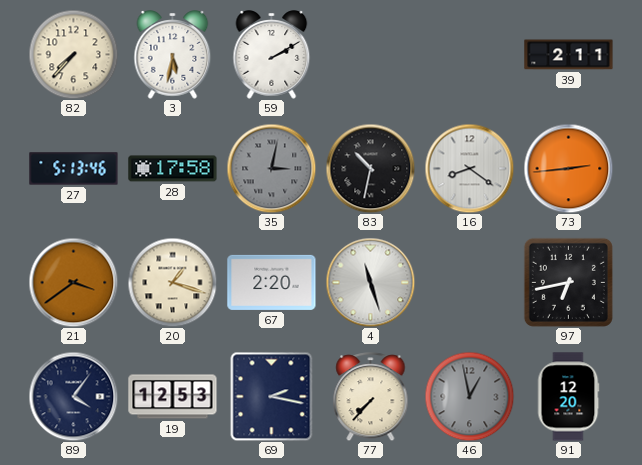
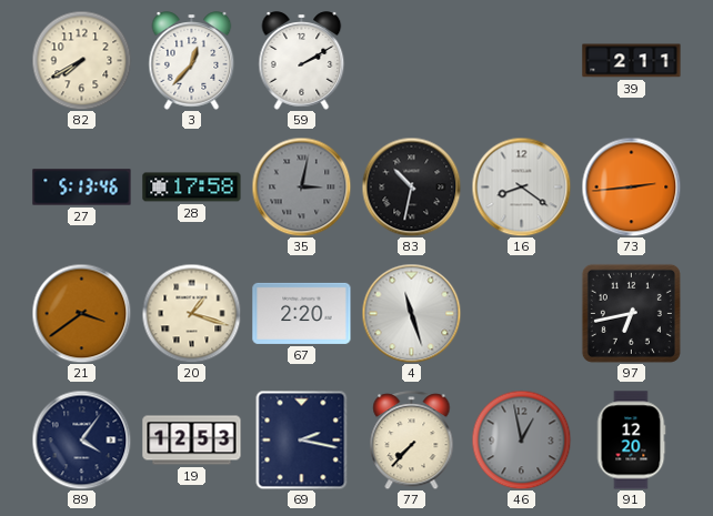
82: 7:37 -> 7:40
3: 5:32 -> 12:37
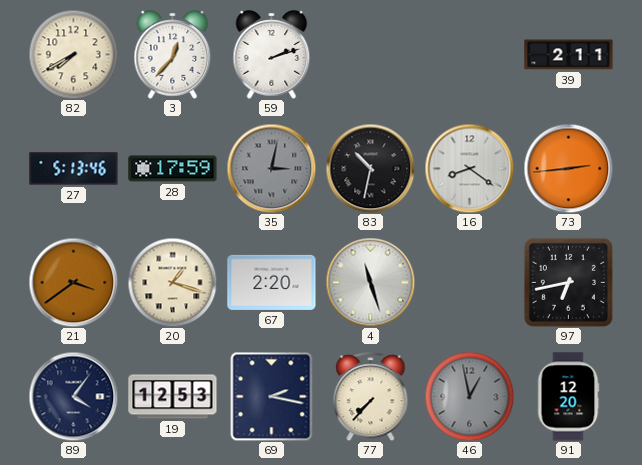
59: 2:10 -> 2:12
28: 17:58 -> 17:59
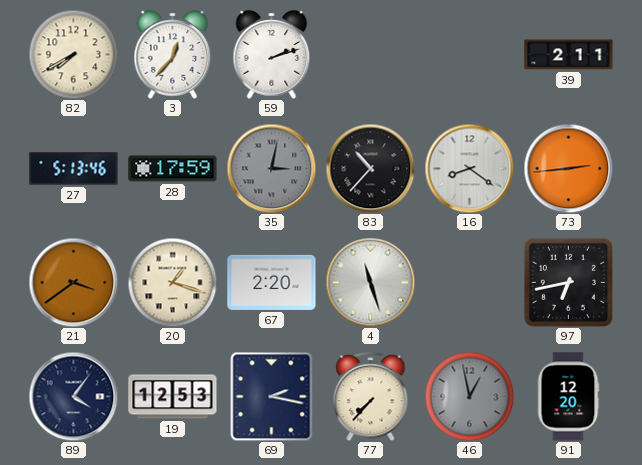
83: 10:32 -> 10:37
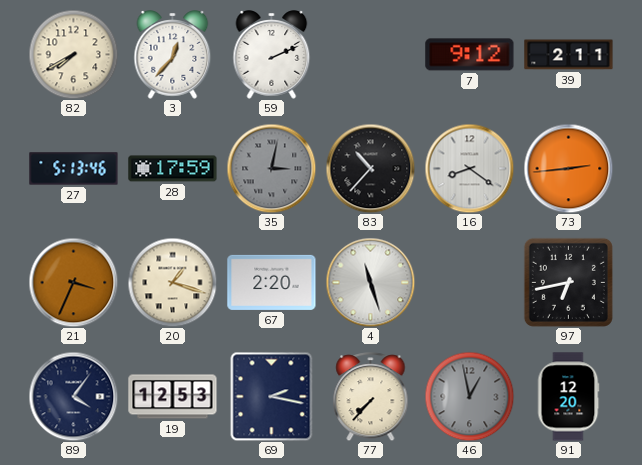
59: 2:12 -> 2:11
7: none -> 9:12
21: 3:39 -> 3:34
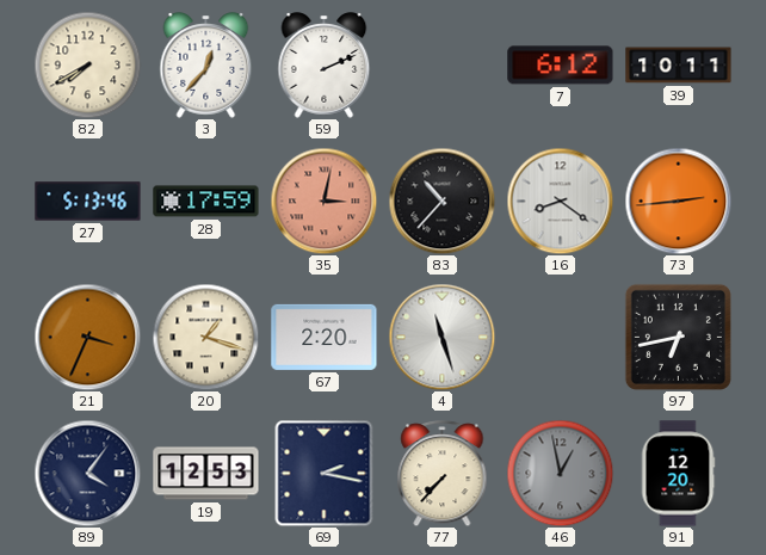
7: 9:12 -> 6:12
39: 2:11 -> 10:11
35 dial: grey -> salmon
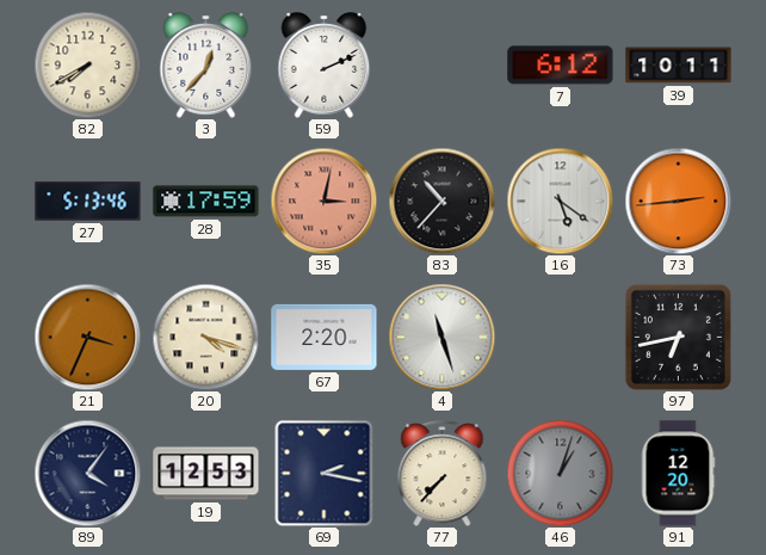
16: 8:21 -> 5:21
20: 1:18 -> 4:18
46: 12:58 -> 1:03
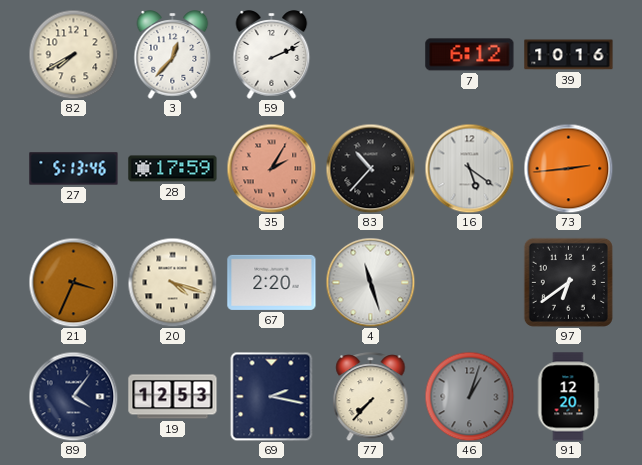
39: 10:11 -> 10:16
35: 3:02 -> 2:05
97: 6:43 -> 6:39
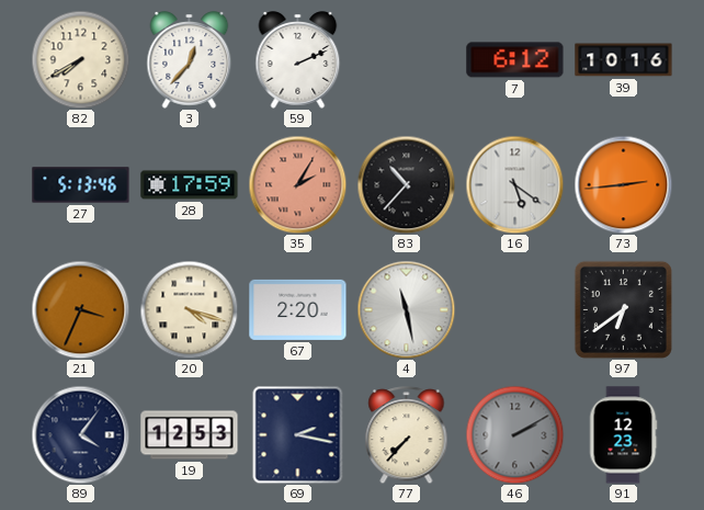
4: 11:27 -> 11:28
46: 1:03 -> 2:10
91: 12:20 -> 12:23
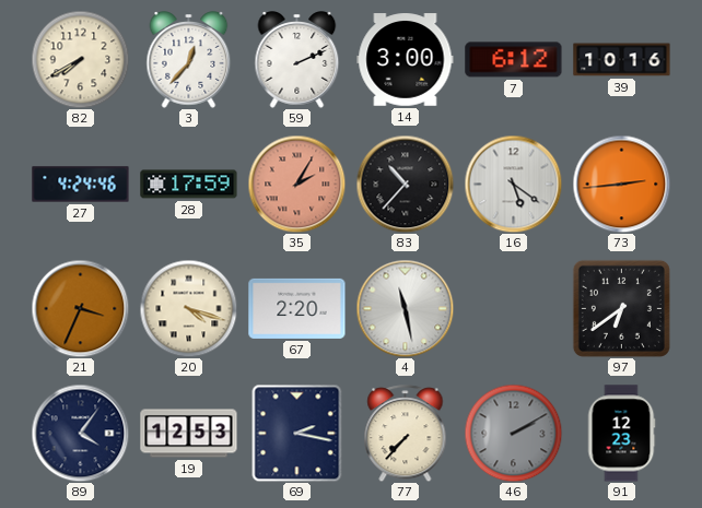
14: none -> 3:00
27: 5:13 -> 4:24
